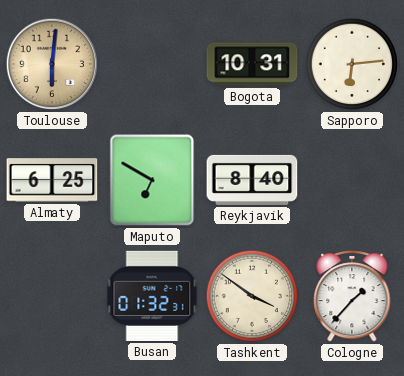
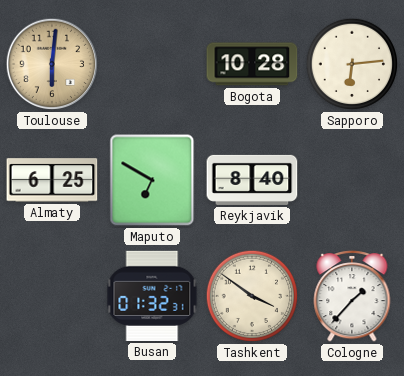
Bogota: 10:31 -> 10:28
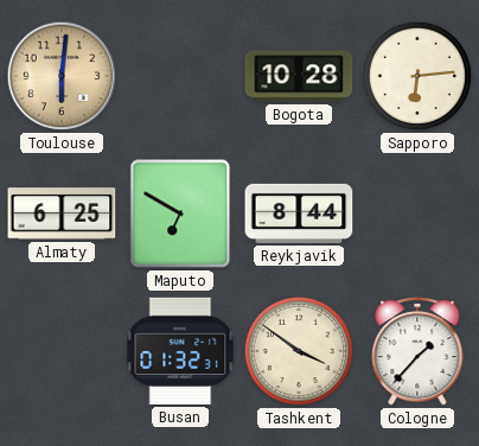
Reykjavik: 8:40 -> 8:44
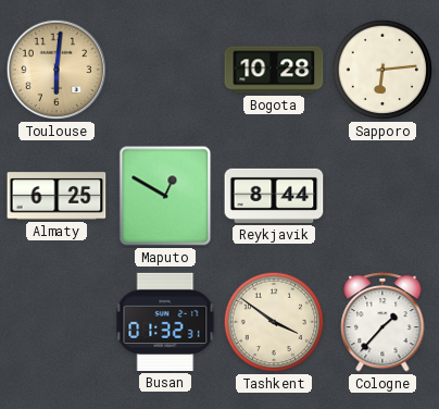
Maputo: 6:50 -> 12:50
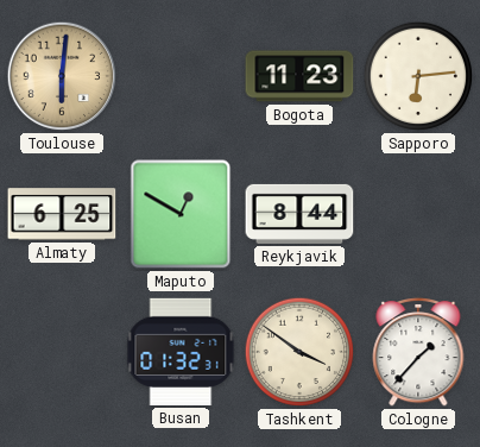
Bogota: 10:28 -> 11:23
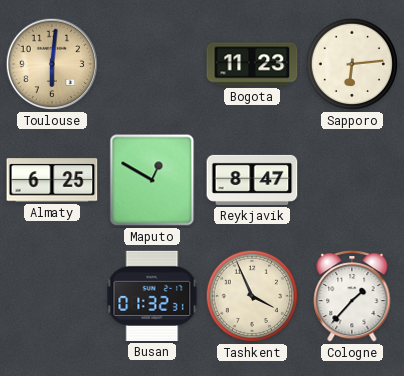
Reykjavik: 8:44 -> 8:47
Tashkent: 3:51 -> 3:56
